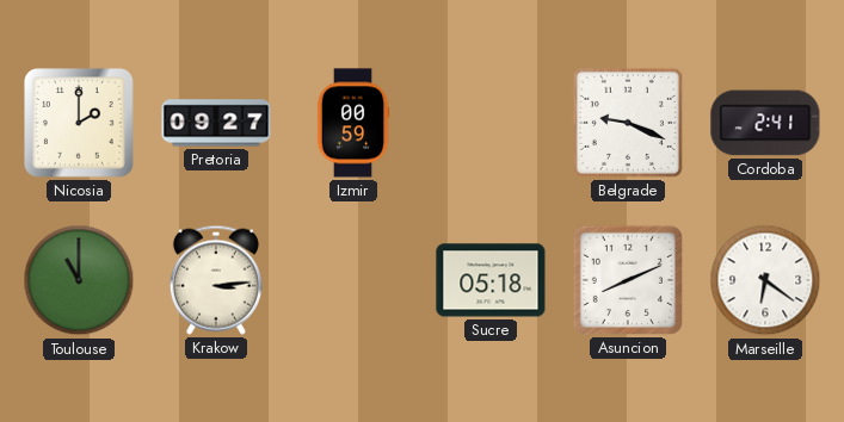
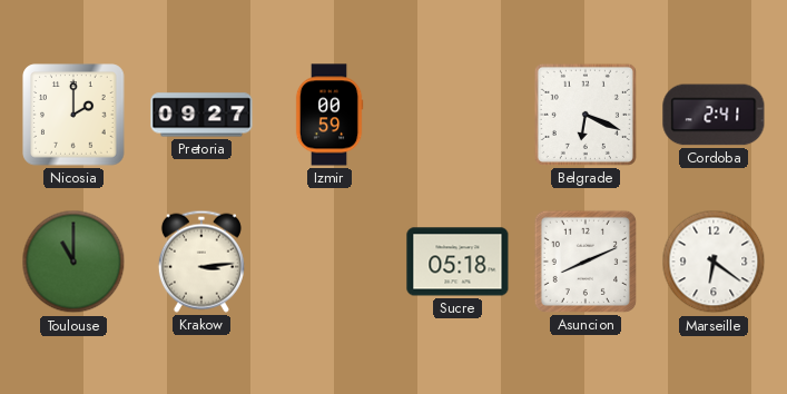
Belgrade: 9:19 -> 6:19
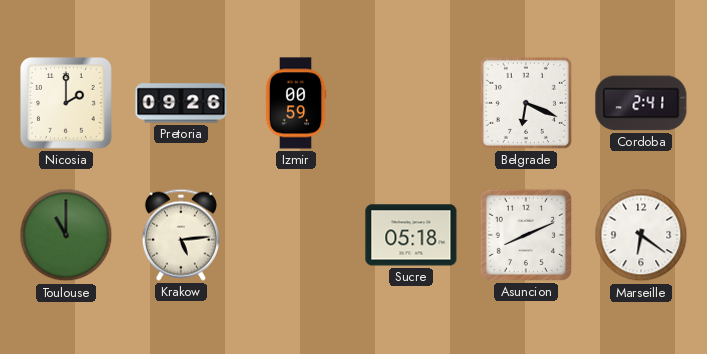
Pretoria: 09:27 -> 09:26
Krakow: 3:14 -> 5:14
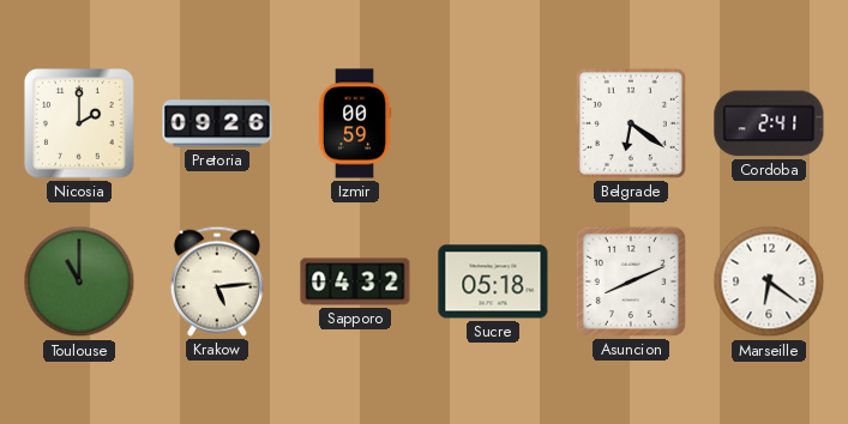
Belgrade: 6:19 -> 6:21
Sapporo: none -> 04:32
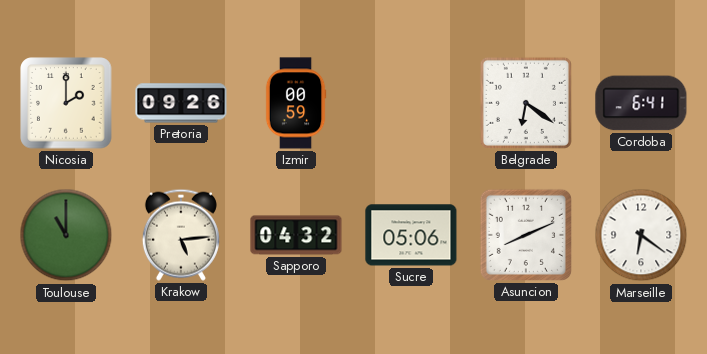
Cordoba: 2:41 -> 6:41
Sucre: 05:18 -> 05:06
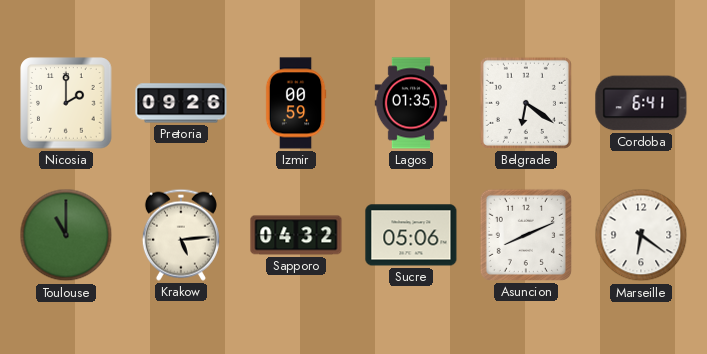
Lagos: none -> 01:35
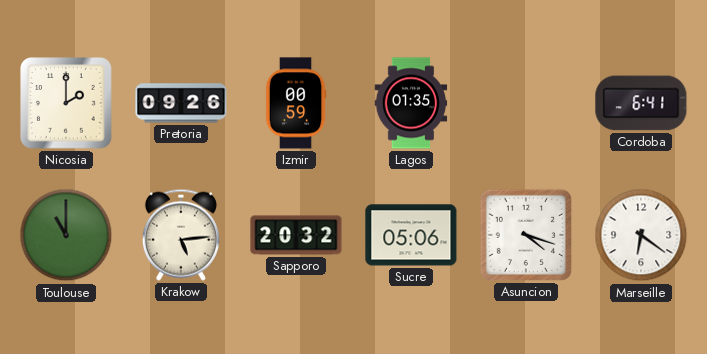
Belgrade: 6:21 -> none
Sapporo: 04:32 -> 20:32
Asuncion: 8:11 -> 4:18
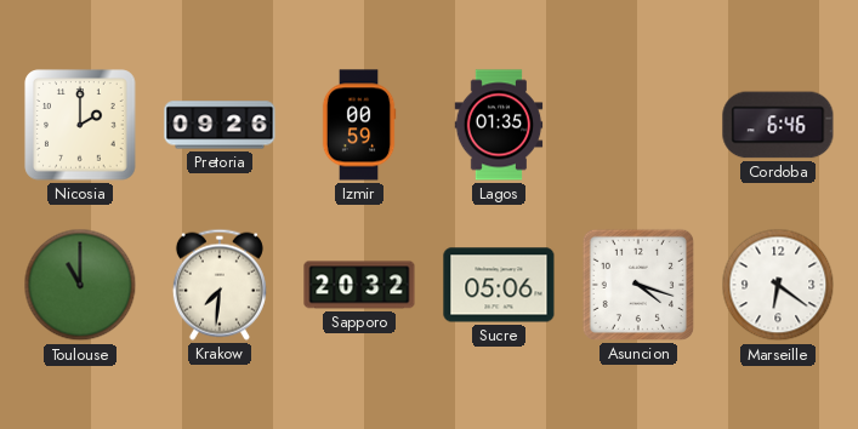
Cordoba: 6:41 -> 6:46
Krakow: 5:14 -> 7:31
